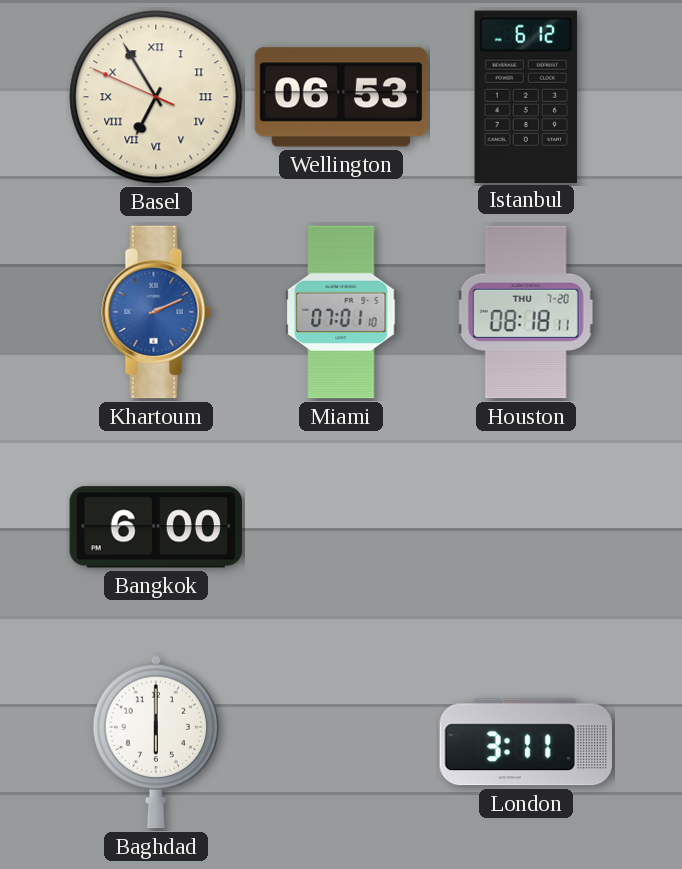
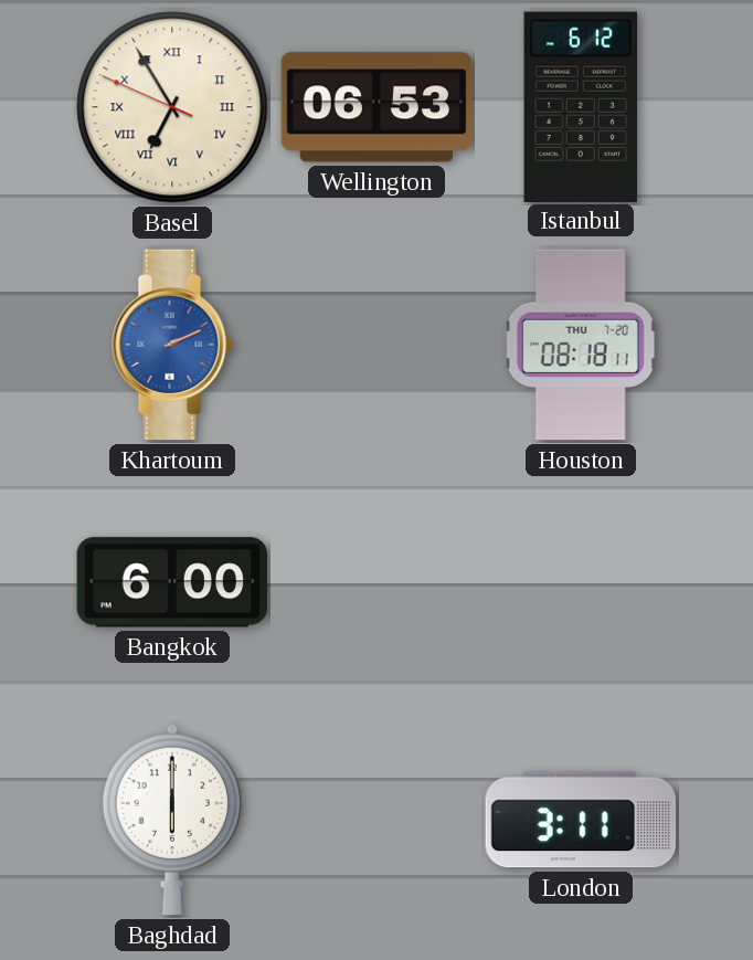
Miami: 07:01 -> none
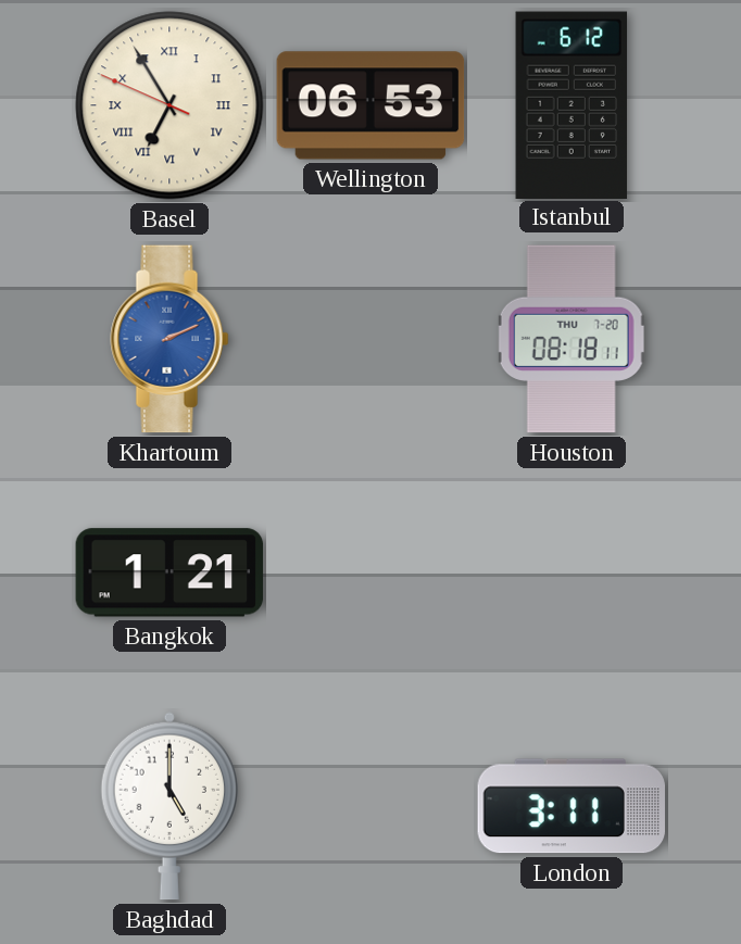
Bangkok: 6:00 -> 1:21
Baghdad: 6:00 -> 5:00
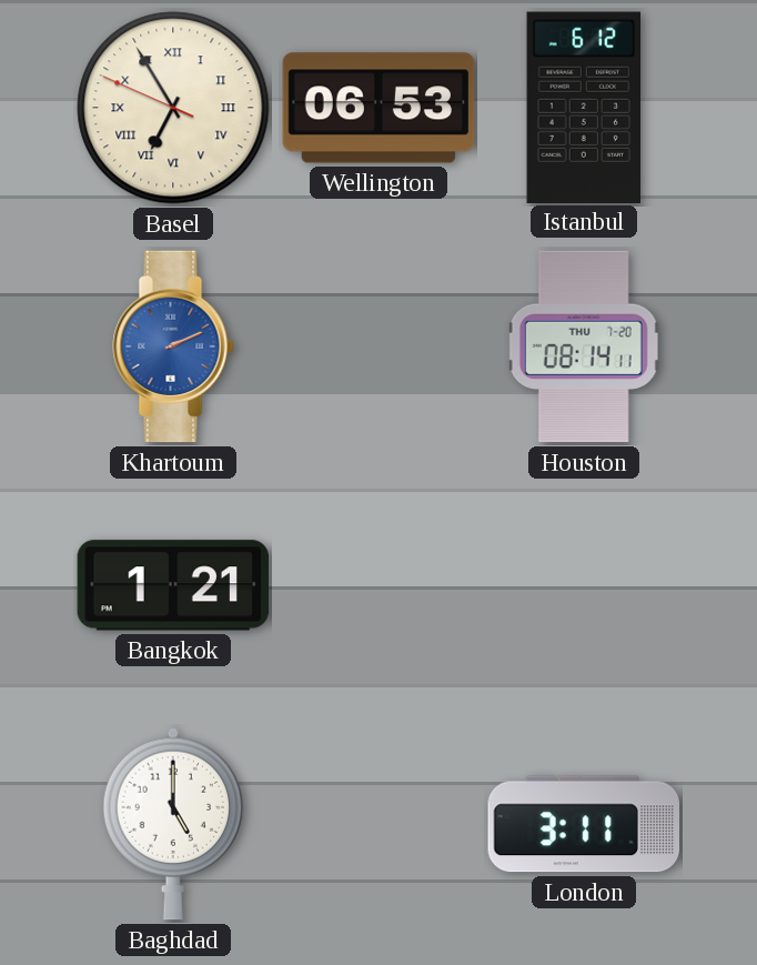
Houston: 08:18 -> 08:14
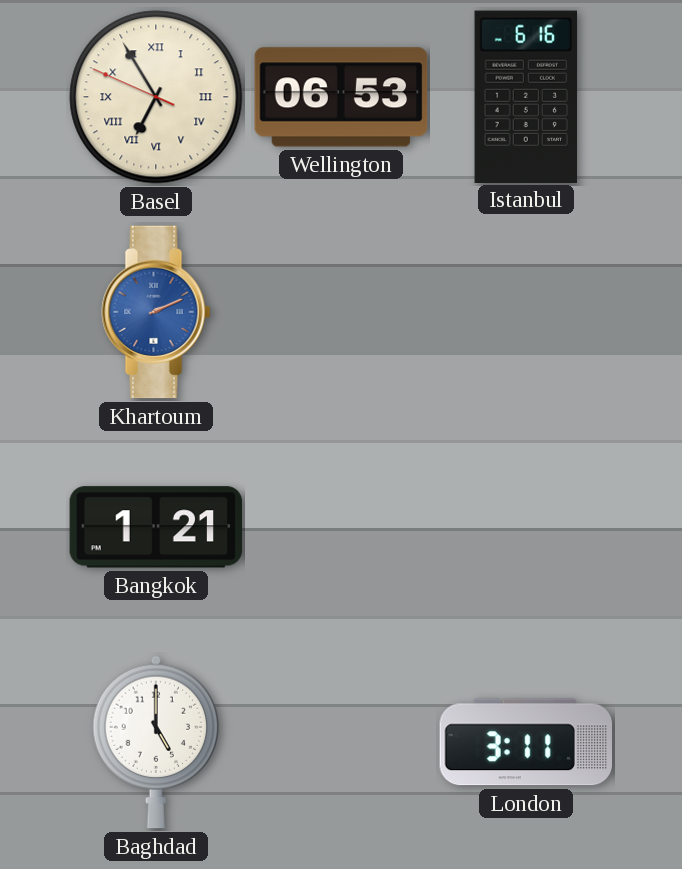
Istanbul: 6:12 -> 6:16
Houston: 08:14 -> none
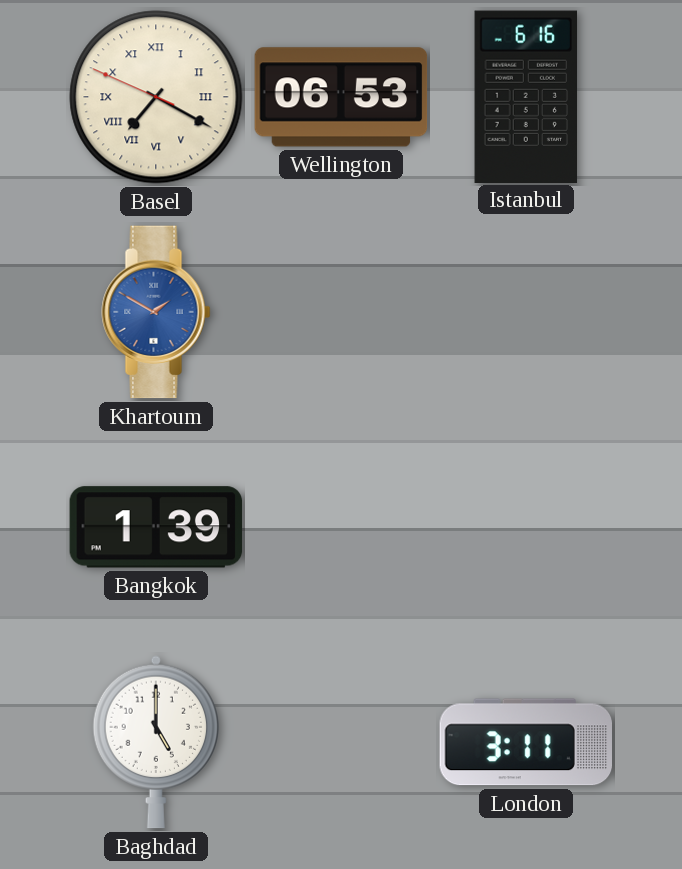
Basel: 6:54 -> 7:19
Khartoum: 2:11 -> 1:50
Bangkok: 1:21 -> 1:39
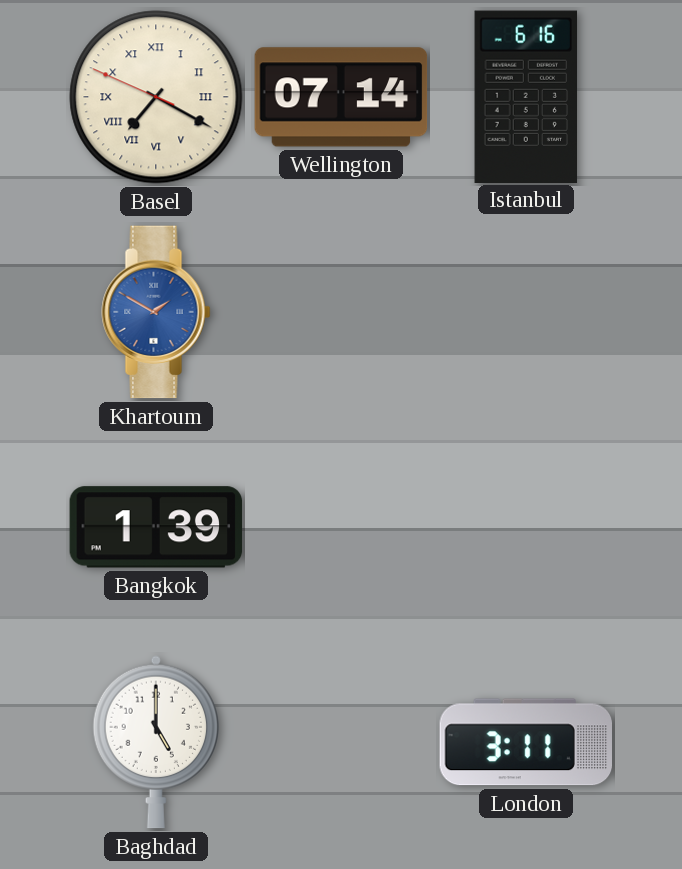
Wellington: 06:53 -> 07:14
